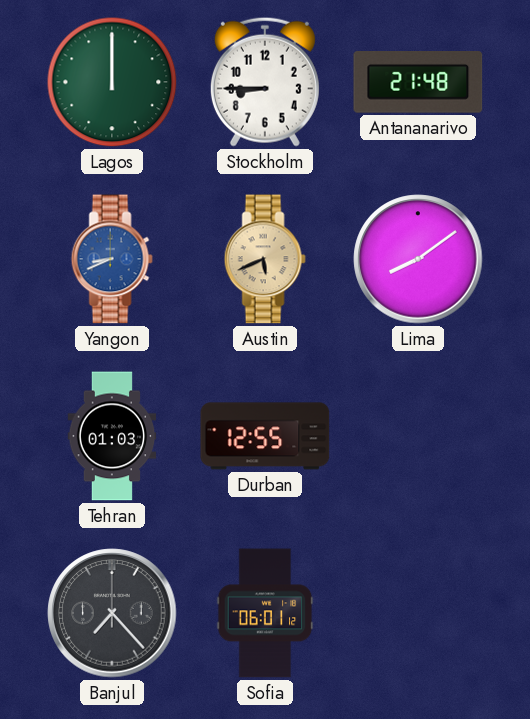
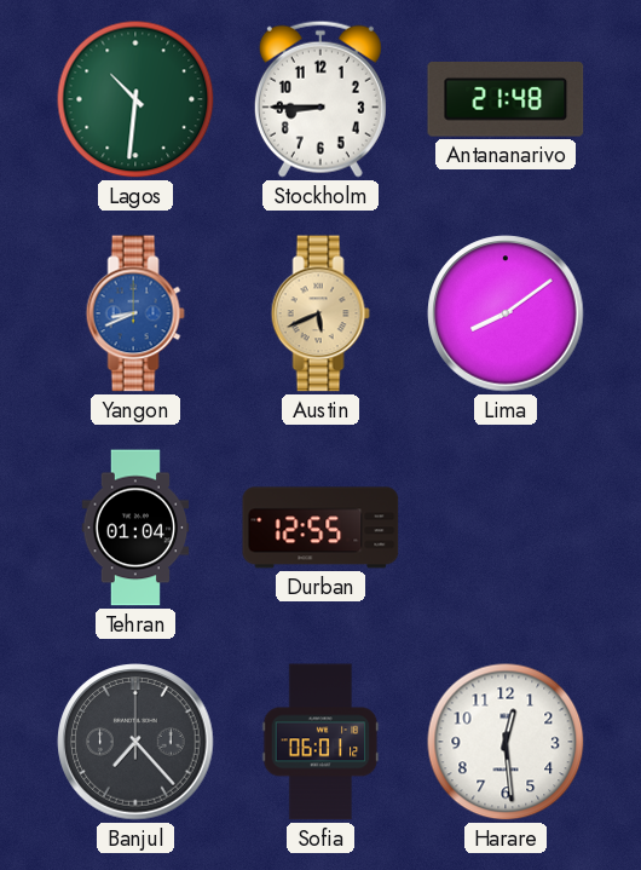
Lagos: 12:00 -> 10:31
Tehran: 01:03 -> 01:04
Harare: none -> 12:29
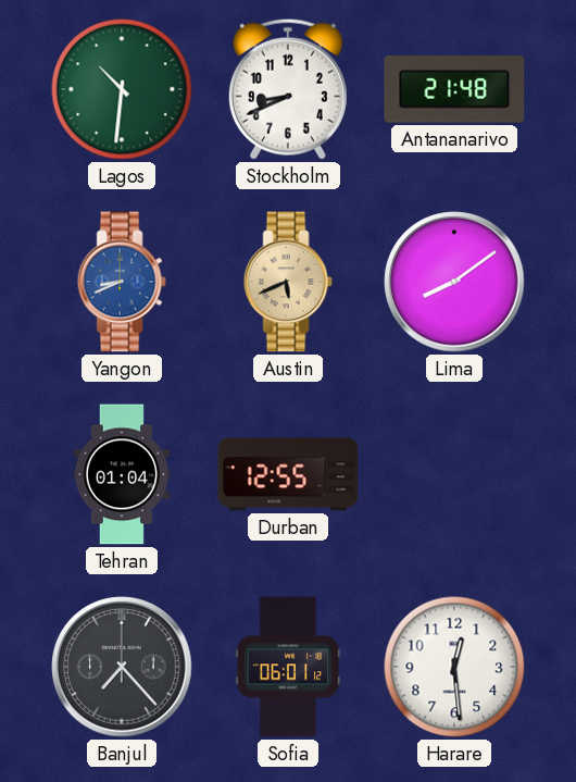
Stockholm: 8:45 -> 8:41
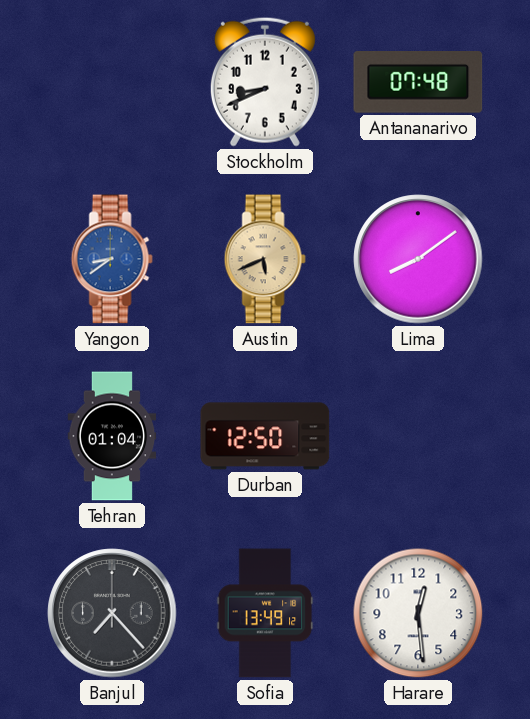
Lagos: 10:31 -> none
Antananarivo: 21:48 -> 07:48
Yangon: 8:41 -> 8:39
Durban: 12:55 -> 12:50
Sofia: 06:01 -> 13:49
